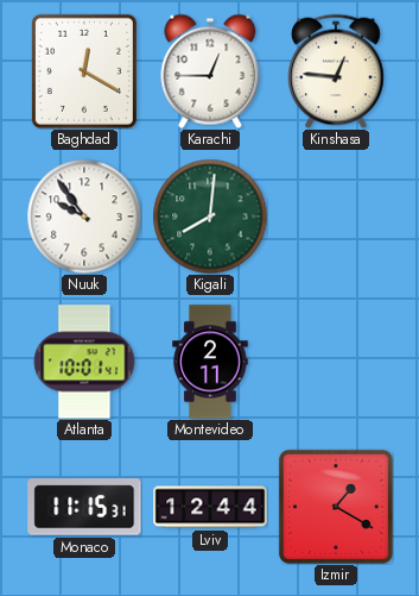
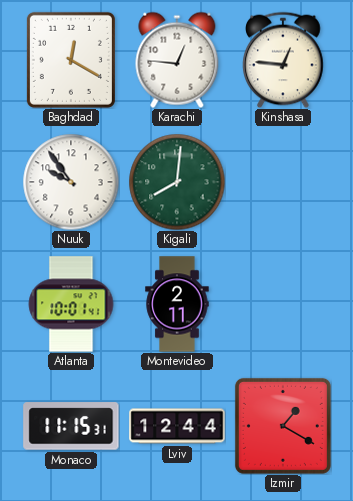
Karachi: 12:45 -> 12:46
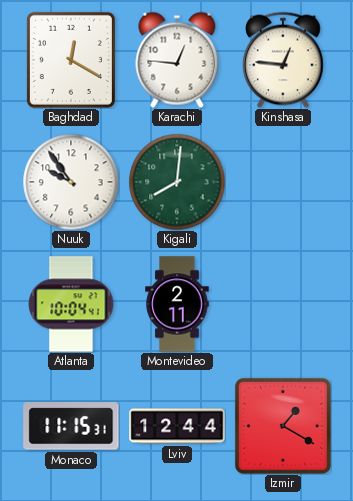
Atlanta: 10:01 -> 10:04
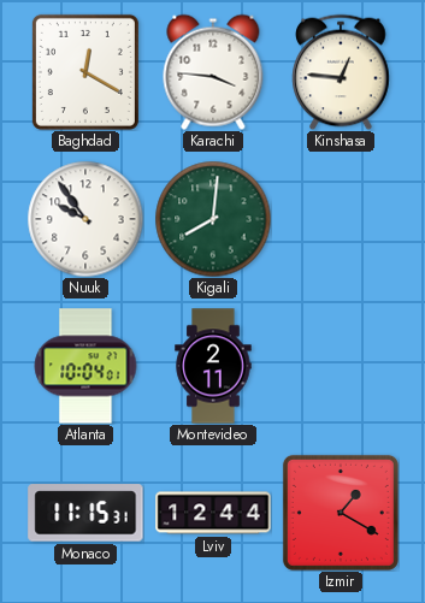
Karachi: 12:46 -> 3:46
Atlanta: 10:04:41 -> 10:04:01
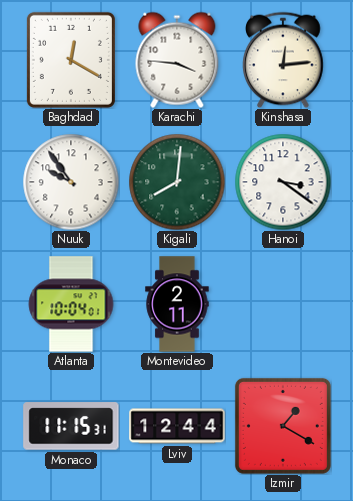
Kinshasa: 12:46 -> 12:14
Hanoi: none -> 3:21
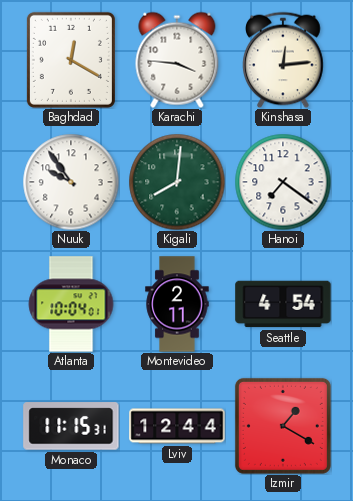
Hanoi: 3:21 -> 7:21
Seattle: none -> 4:54
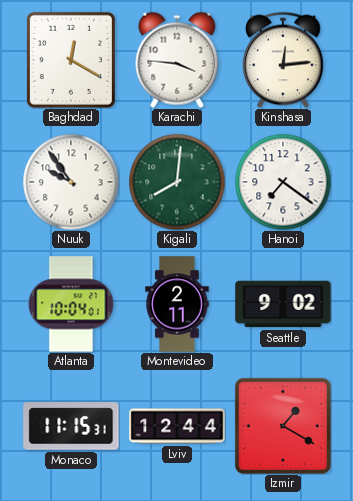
Seattle: 4:54 -> 9:02
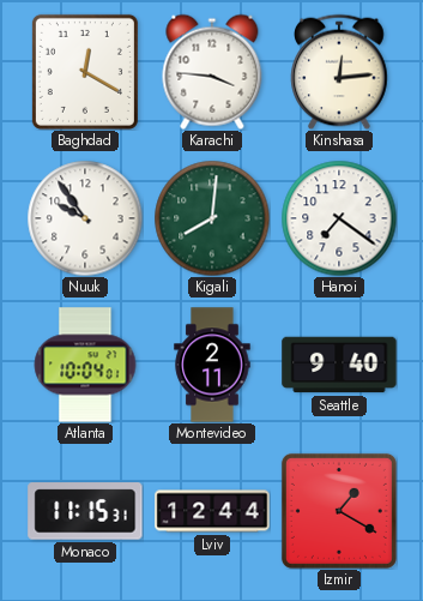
Seattle: 9:02 -> 9:40
